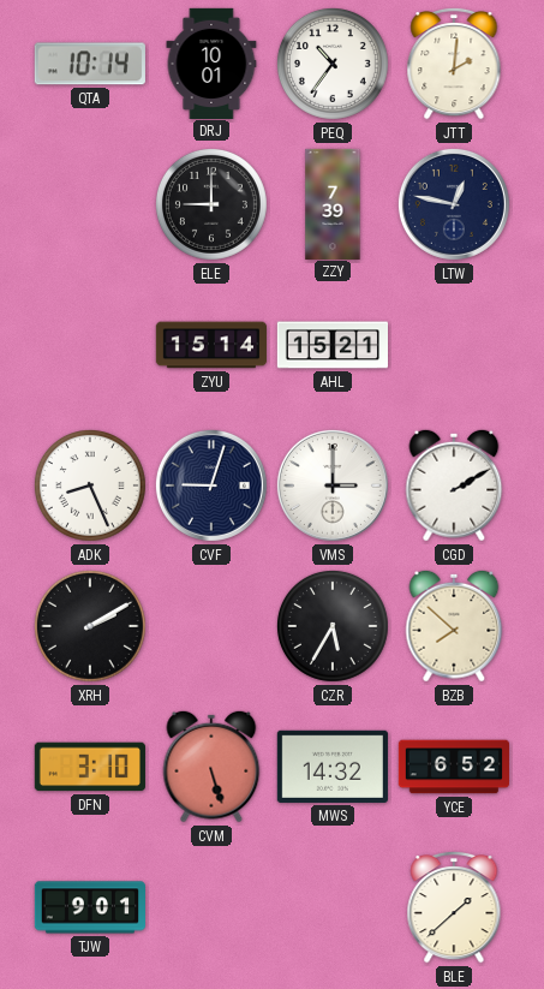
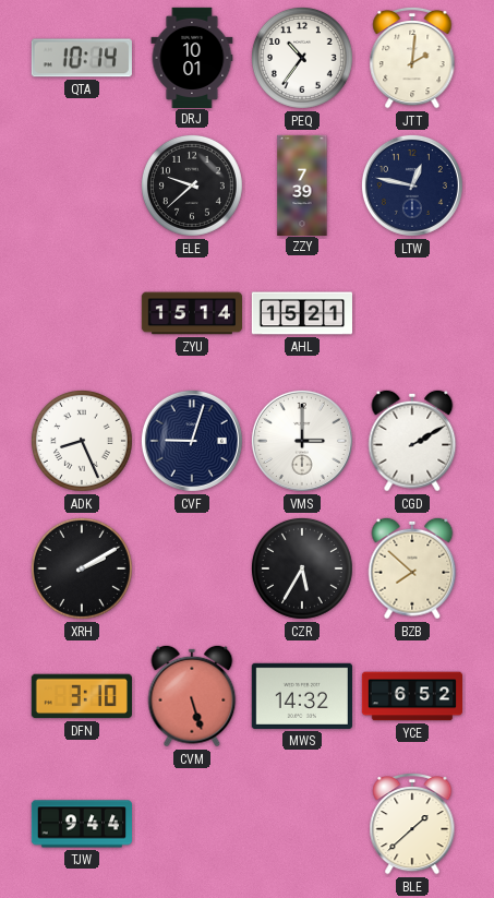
ELE: 9:00 -> 9:38
TJW: 9:01 -> 9:44
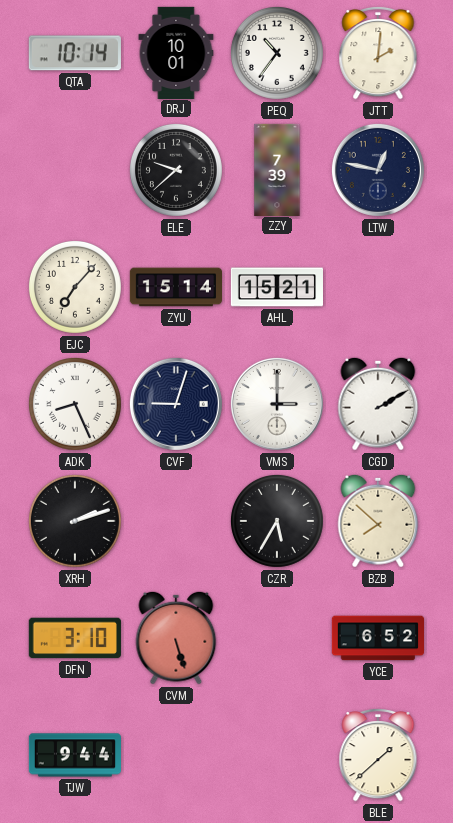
EJC: none -> 7:07
XRH: 2:10 -> 2:12
MWS: 14:32 -> none
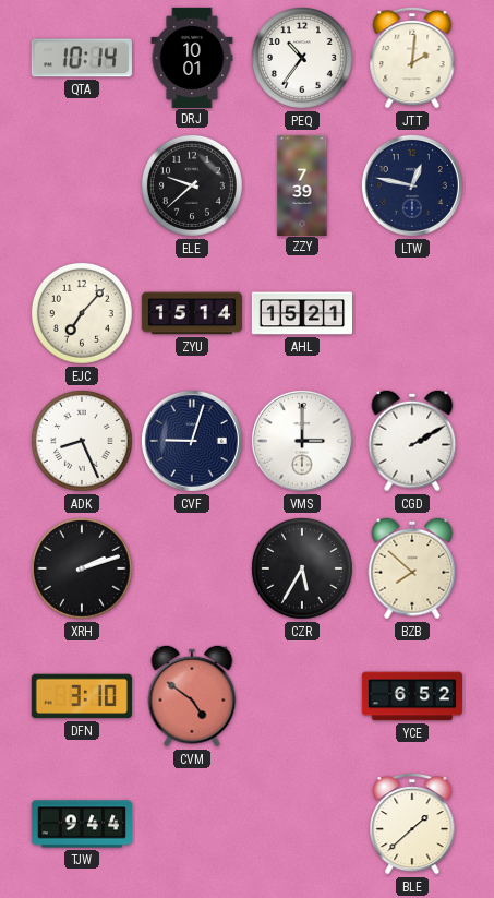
CVM: 5:27 -> 4:51
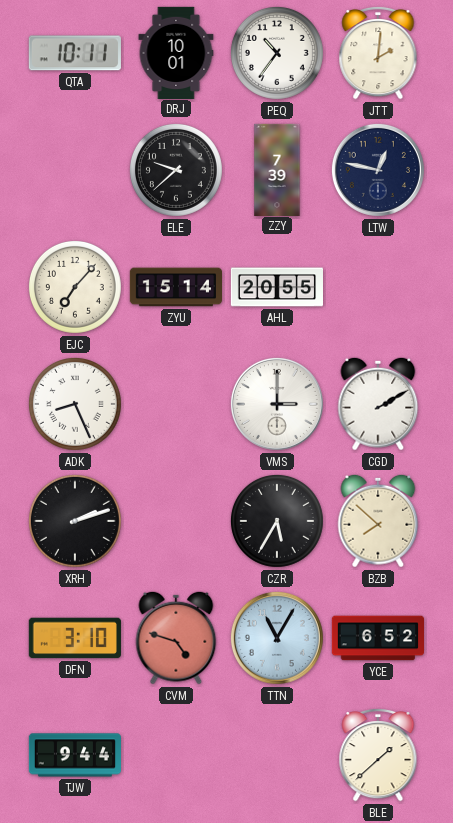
QTA: 10:14 -> 10:11
AHL: 15:21 -> 20:55
CVF: 9:03 -> none
CVM: 4:51 -> 4:48
TTN: none -> 11:05
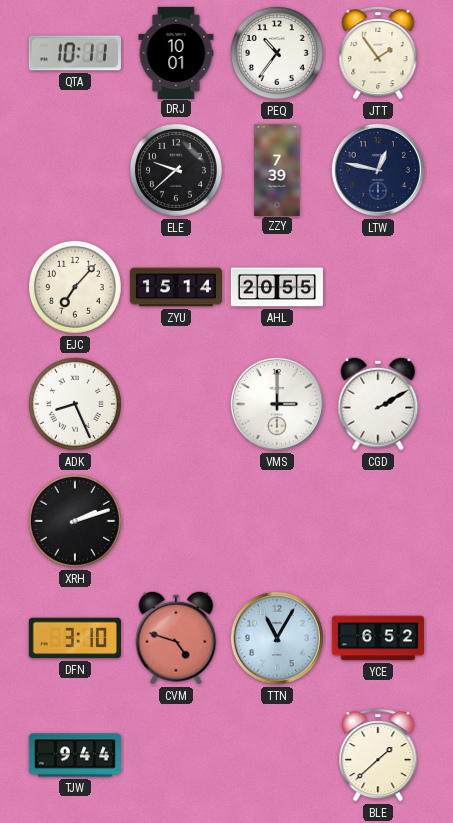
JTT: 2:01 -> 1:54
CZR: 5:35 -> none
BZB: 7:52 -> none
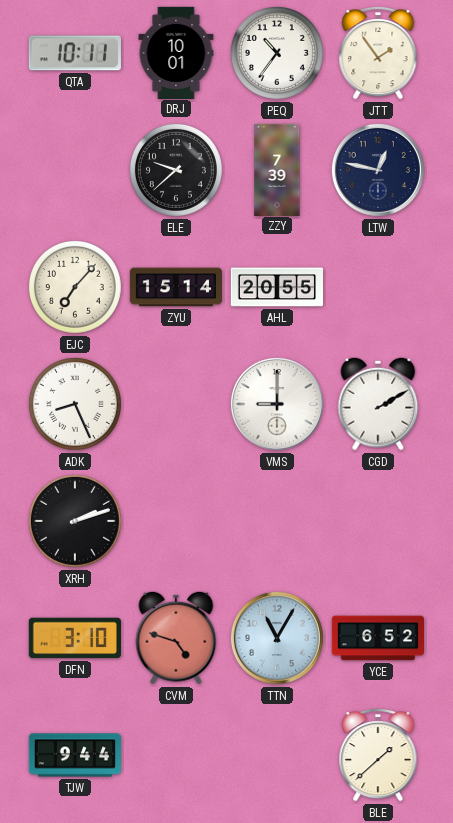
VMS: 3:00 -> 9:00
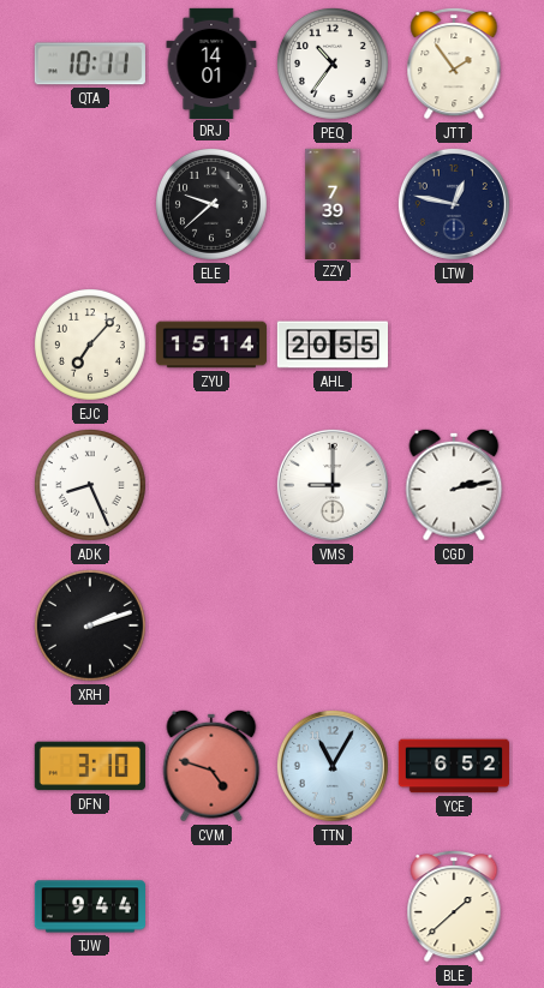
DRJ: 10:01 -> 14:01
CGD: 2:10 -> 2:13
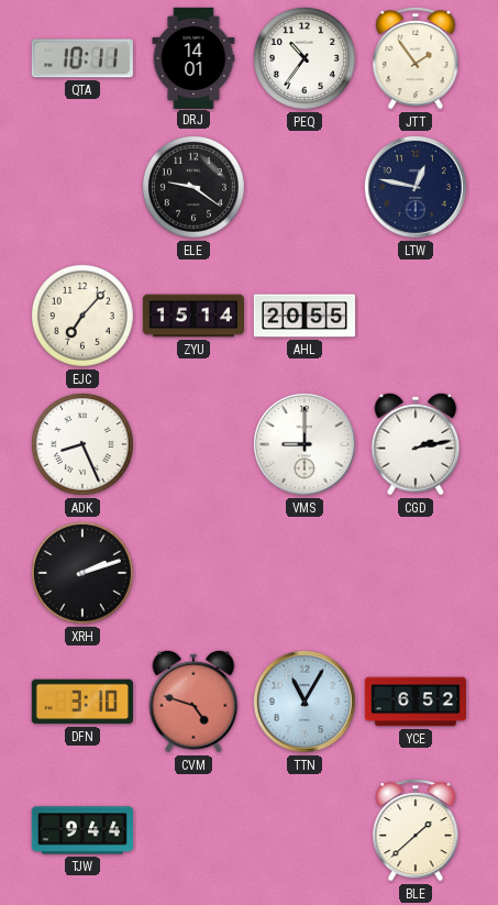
ELE: 9:38 -> 9:21
ZZY: 7:39 -> none
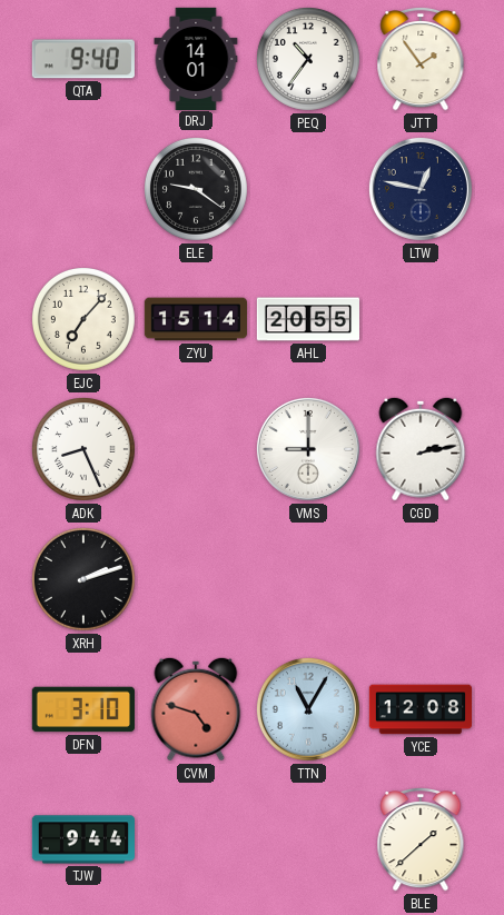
QTA: 10:11 -> 9:40
YCE: 6:52 -> 12:08
